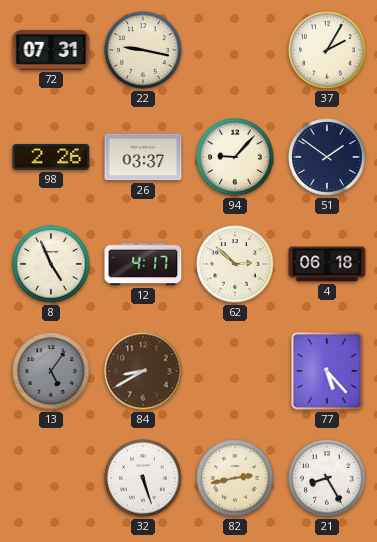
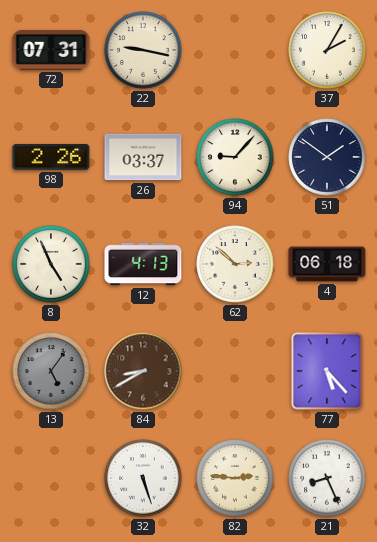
12: 4:17 -> 4:13
82: 2:43 -> 2:46
21: 8:25 -> 8:26
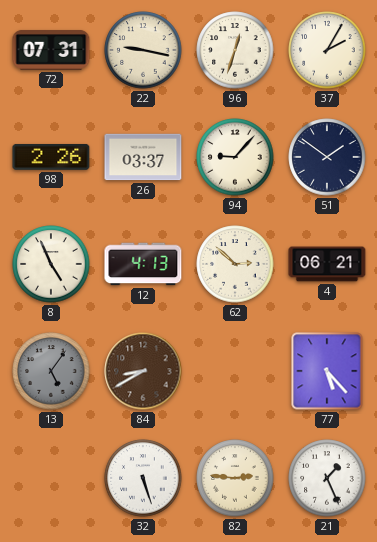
96: none -> 12:33
4: 06:18 -> 06:21
21: 8:26 -> 1:26
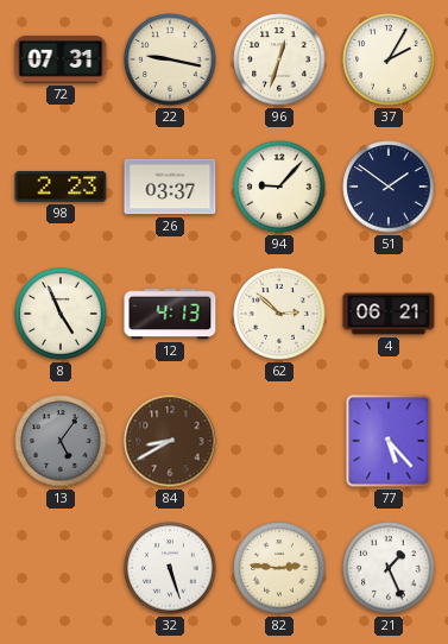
98: 2:26 -> 2:23
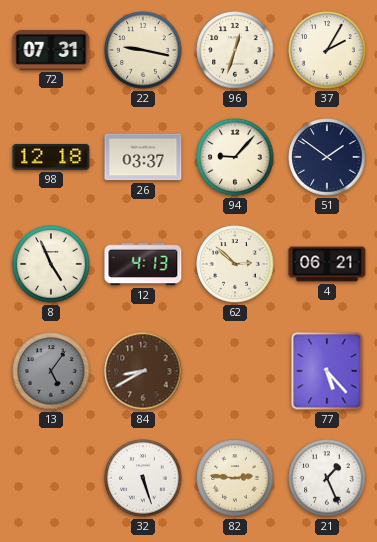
98: 2:23 -> 12:18
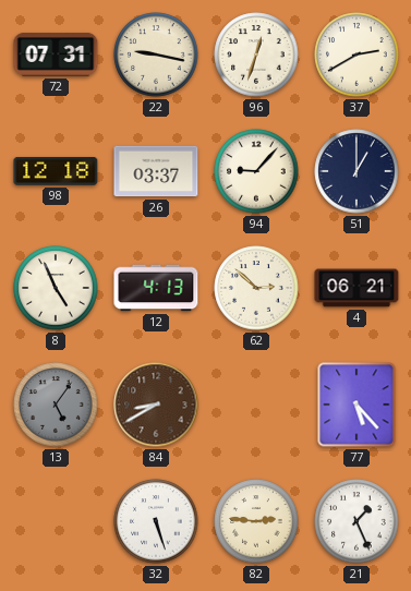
37: 2:05 -> 2:40
51: 1:51 -> 1:00
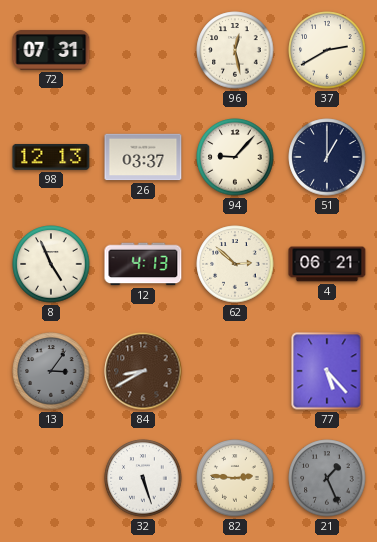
22: 9:17 -> none
96: 12:33 -> 12:28
98: 12:18 -> 12:13
13: 5:06 -> 3:06
21 dial: white -> grey
